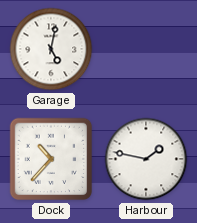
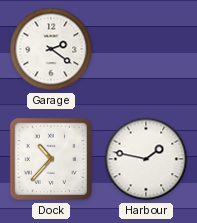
Garage: 5:02 -> 2:21
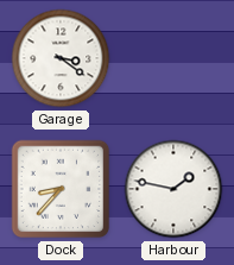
Garage: 2:21 -> 3:21
Dock: 10:37 -> 8:37
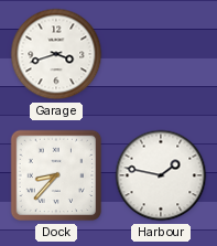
Garage: 3:21 -> 3:42
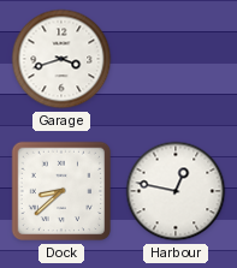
Dock: 8:37 -> 8:38
Harbour: 1:47 -> 12:47
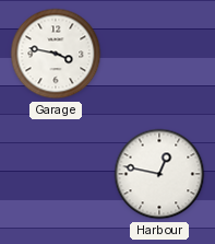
Garage: 3:42 -> 3:47
Dock: 8:38 -> none
